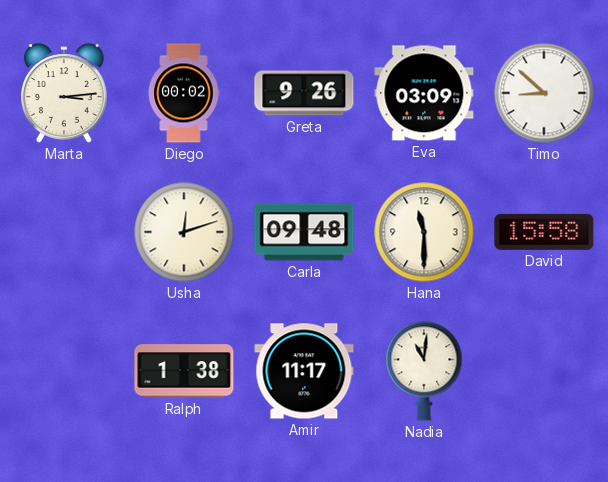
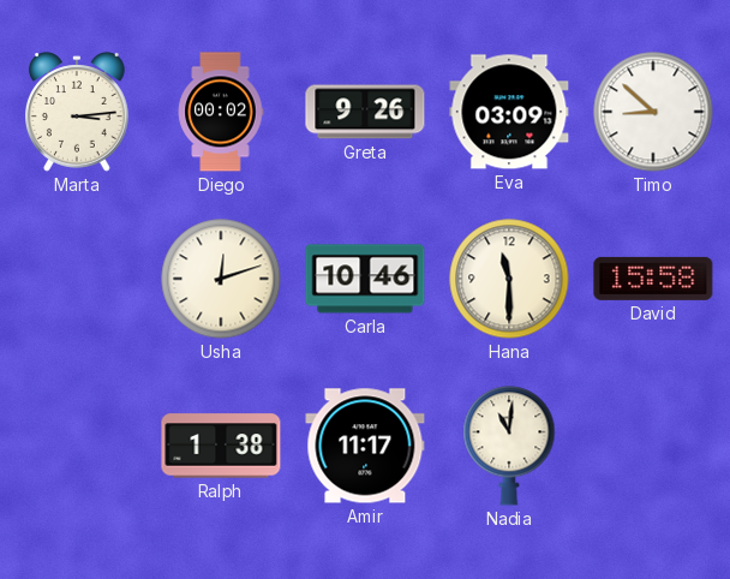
Carla: 09:48 -> 10:46
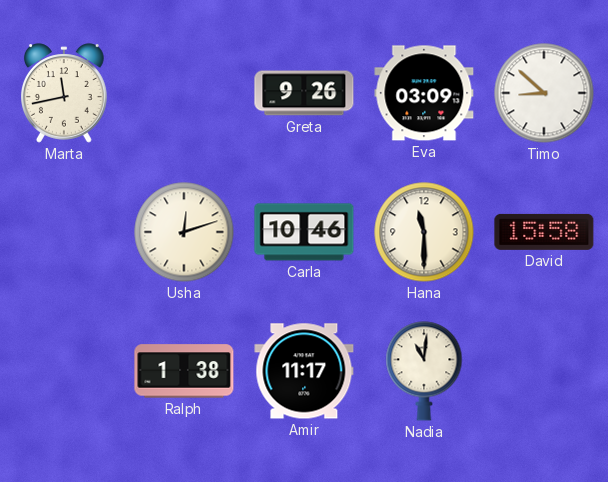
Marta: 3:14 -> 11:43
Diego: 00:02 -> none
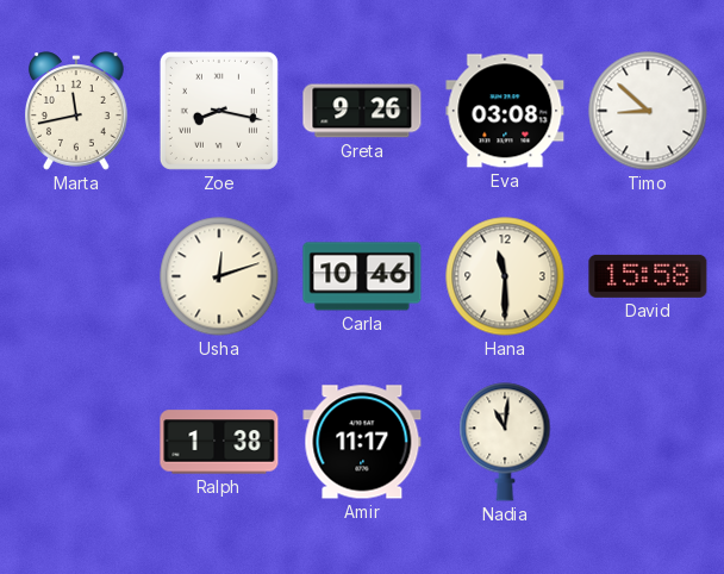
Zoe: none -> 8:17
Eva: 03:09 -> 03:08
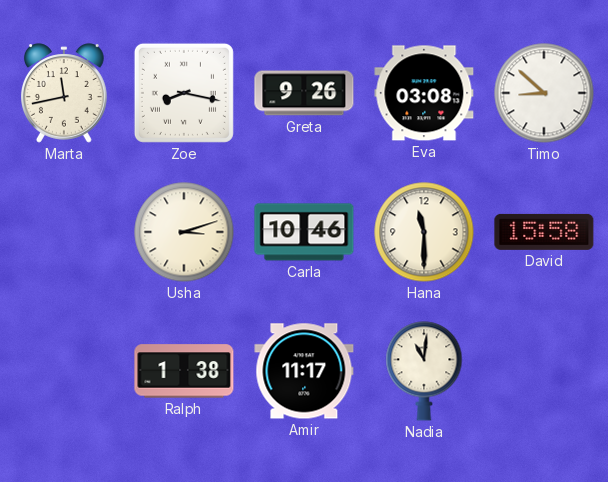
Usha: 12:12 -> 3:12
